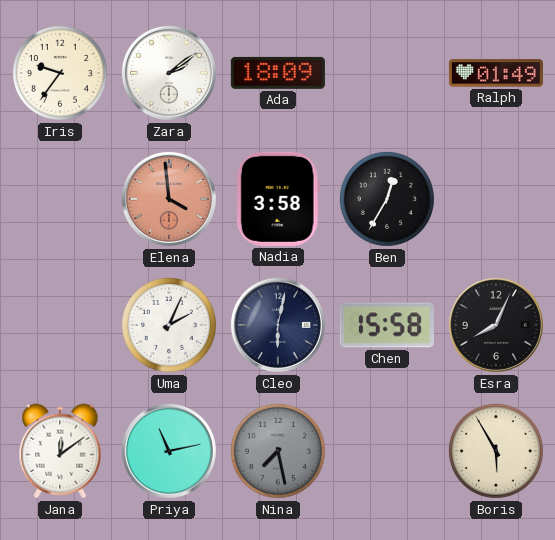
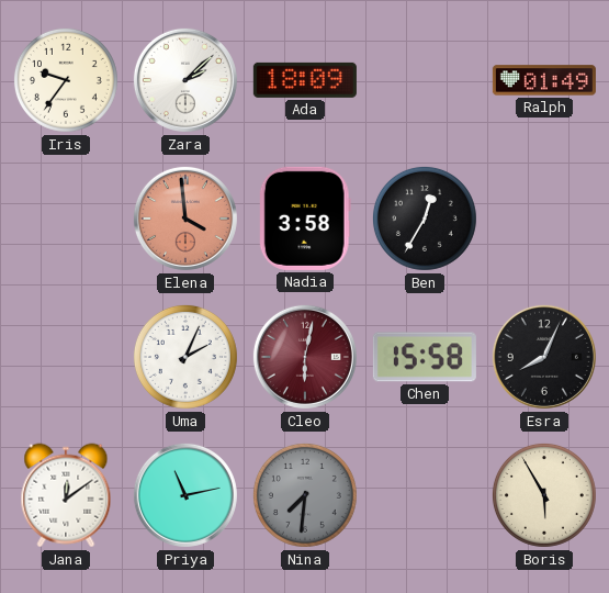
Zara: 2:09 -> 2:08
Cleo dial: navy -> burgundy
Nina: 7:28 -> 7:31
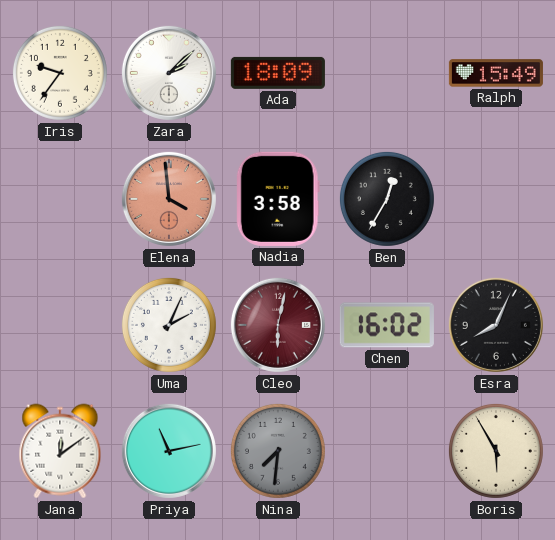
Ralph: 01:49 -> 15:49
Chen: 15:58 -> 16:02
